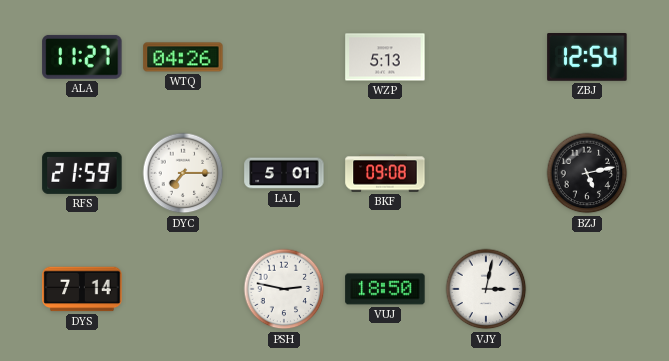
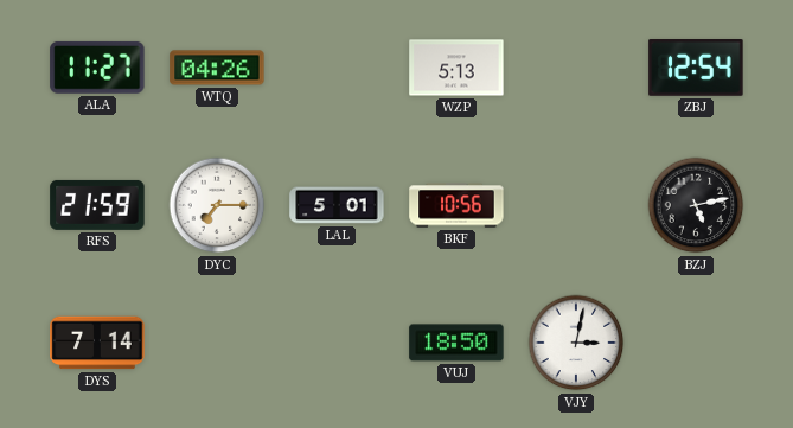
BKF: 09:08 -> 10:56
PSH: 2:47 -> none
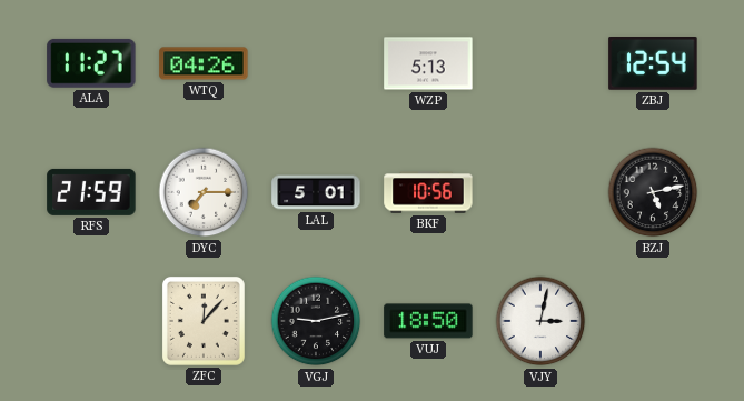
DYS: 7:14 -> none
ZFC: none -> 12:07
VGJ: none -> 9:13
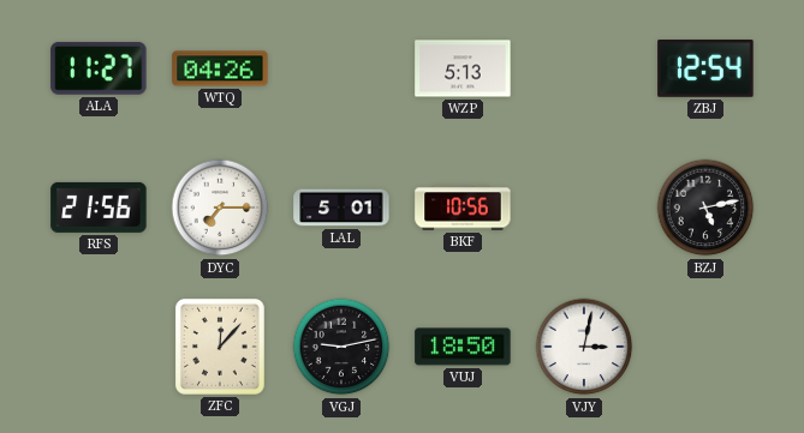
RFS: 21:59 -> 21:56
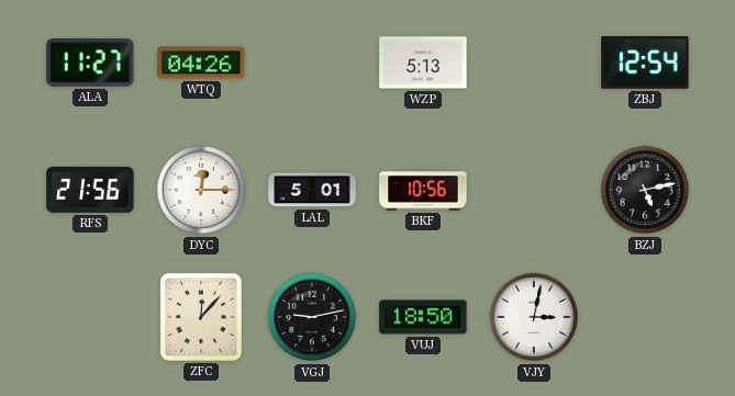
DYC: 7:15 -> 12:15
